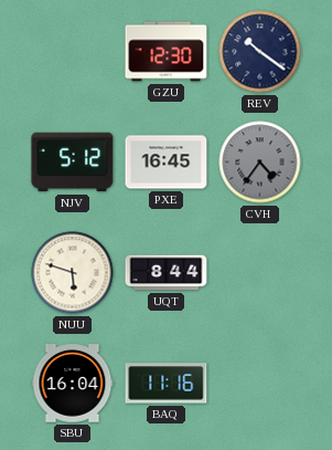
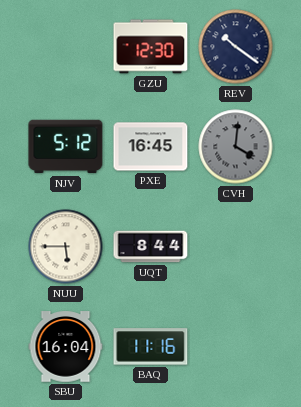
CVH: 4:36 -> 4:01
NUU: 5:48 -> 5:45
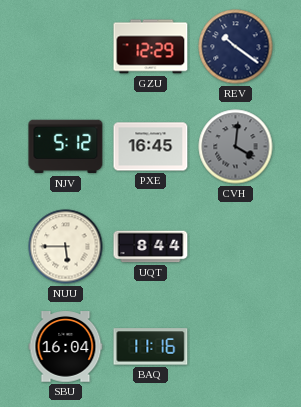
GZU: 12:30 -> 12:29
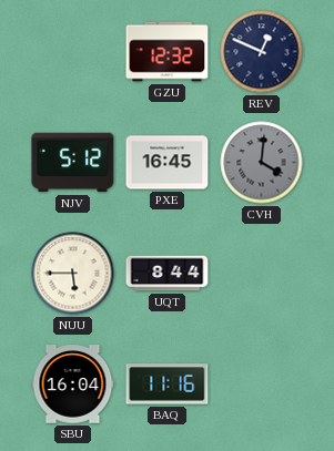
GZU: 12:29 -> 12:32
REV: 10:21 -> 12:49
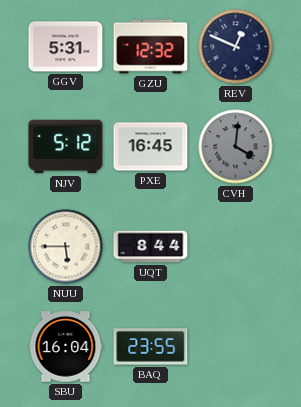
GGV: none -> 5:31
BAQ: 11:16 -> 23:55
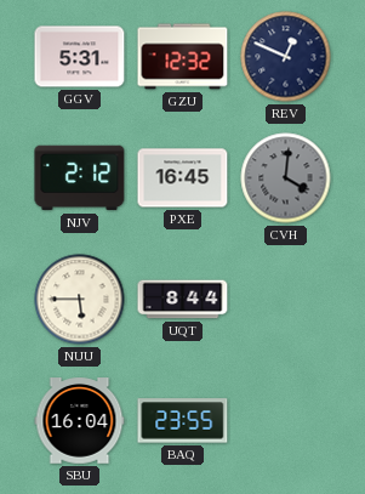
NJV: 5:12 -> 2:12
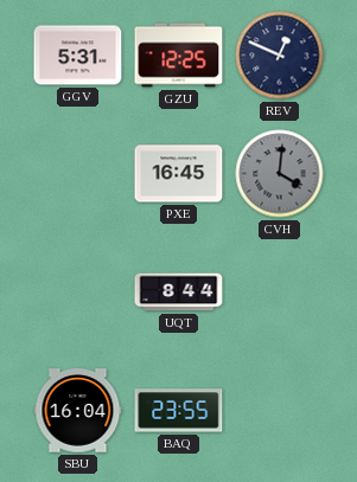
GZU: 12:32 -> 12:25
NJV: 2:12 -> none
NUU: 5:45 -> none
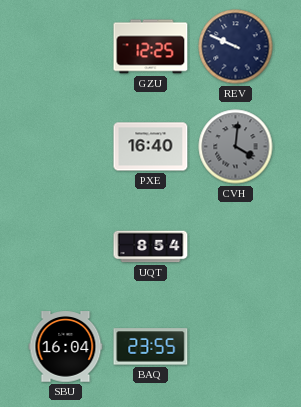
GGV: 5:31 -> none
REV: 12:49 -> 9:49
PXE: 16:45 -> 16:40
UQT: 8:44 -> 8:54
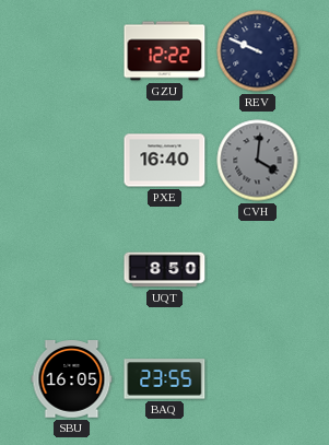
GZU: 12:25 -> 12:22
UQT: 8:54 -> 8:50
SBU: 16:04 -> 16:05
